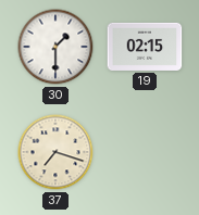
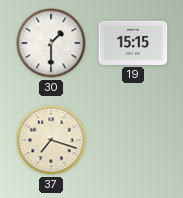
19: 02:15 -> 15:15
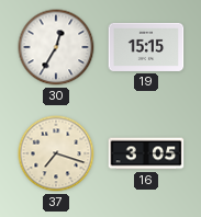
30: 1:30 -> 12:35
16: none -> 3:05
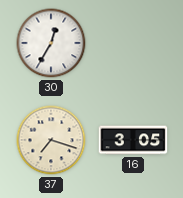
19: 15:15 -> none
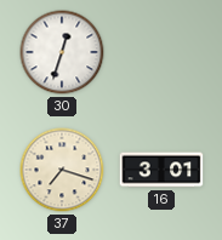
30: 12:35 -> 12:33
16: 3:05 -> 3:01
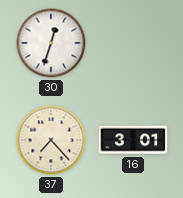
37: 7:18 -> 7:23
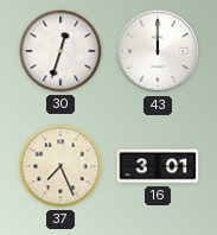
43: none -> 12:00
37: 7:23 -> 7:26
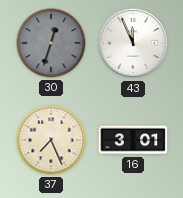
30 dial: white -> grey
43: 12:00 -> 11:56
